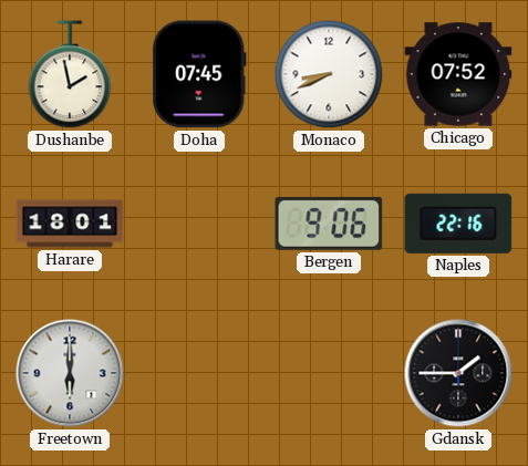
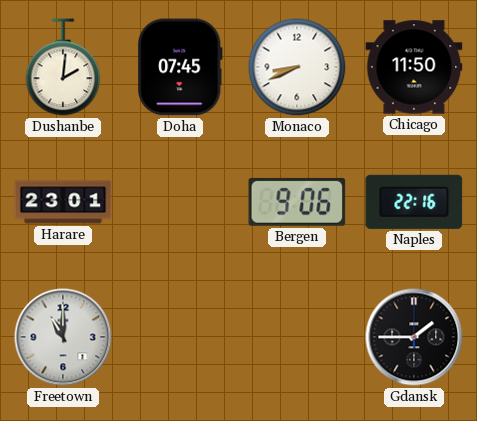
Dushanbe: 1:58 -> 2:01
Chicago: 07:52 -> 11:50
Harare: 18:01 -> 23:01
Freetown: 6:00 -> 11:00
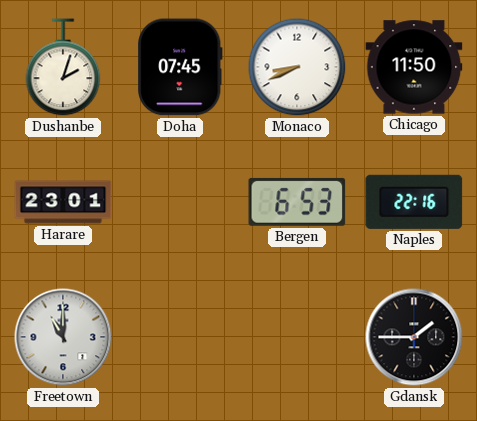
Dushanbe: 2:01 -> 2:03
Bergen: 9:06 -> 6:53
